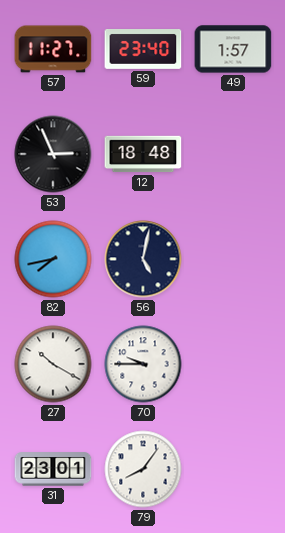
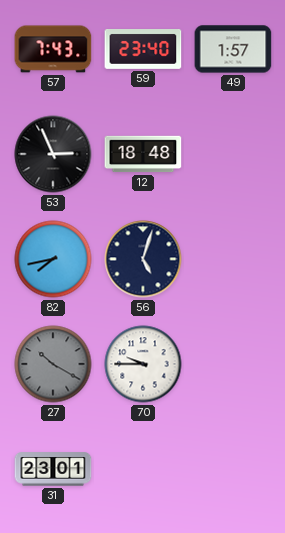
57: 11:27 -> 7:43
56: 5:02 -> 5:03
27 dial: white -> grey
79: 8:06 -> none
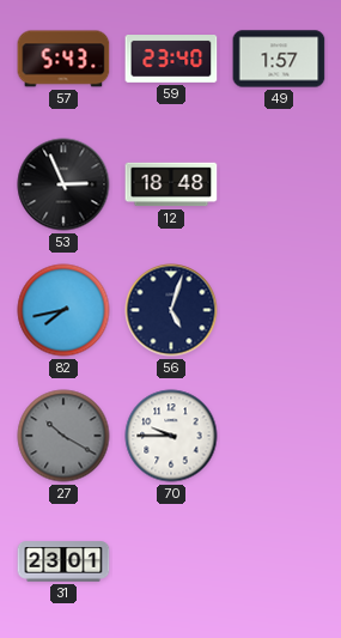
57: 7:43 -> 5:43
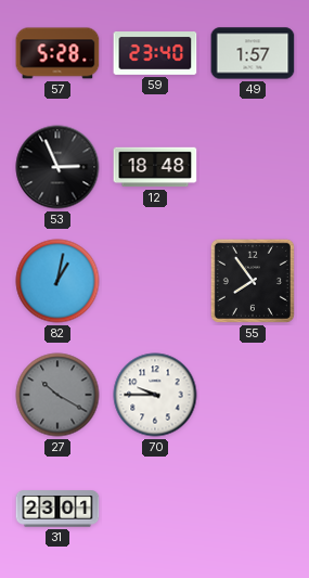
57: 5:43 -> 5:28
82: 7:43 -> 1:02
56: 5:03 -> none
55: none -> 7:54
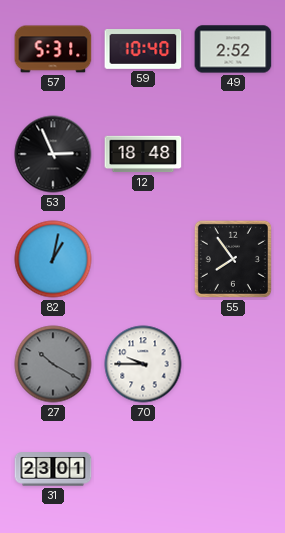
57: 5:28 -> 5:31
59: 23:40 -> 10:40
49: 1:57 -> 2:52
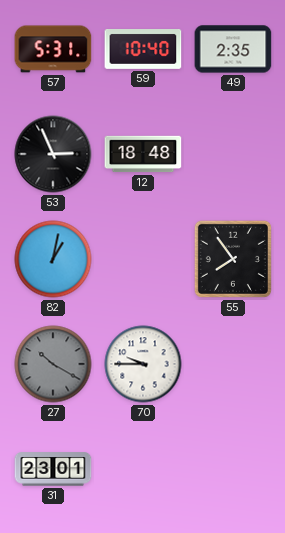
49: 2:52 -> 2:35
